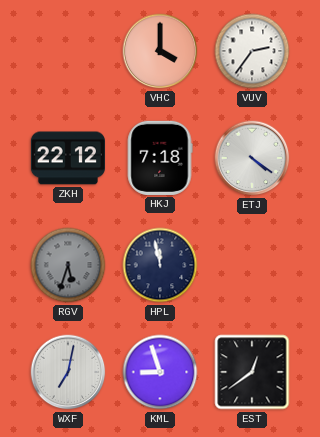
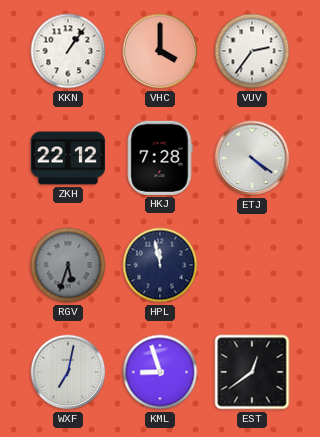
KKN: none -> 1:06
HKJ: 7:18 -> 7:28
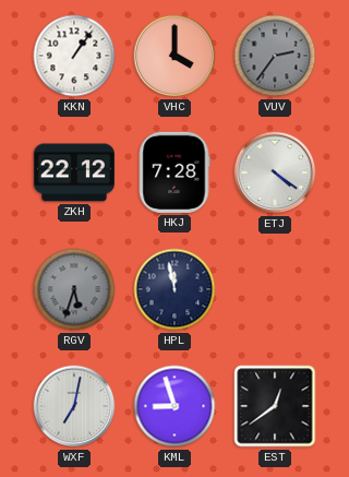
VUV dial: white -> grey
